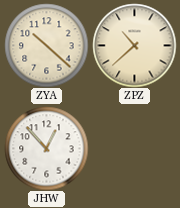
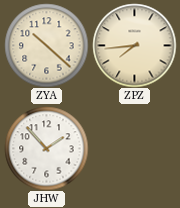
ZPZ: 10:38 -> 7:44
JHW: 12:53 -> 1:53
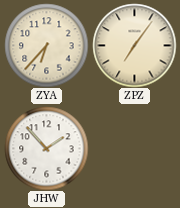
ZYA: 10:22 -> 6:37
ZPZ: 7:44 -> 7:06
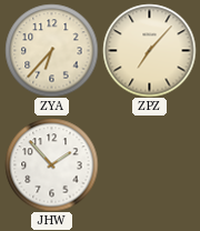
ZPZ: 7:06 -> 7:07
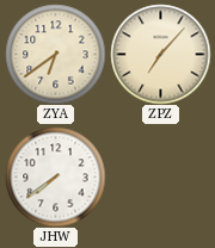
ZYA: 6:37 -> 6:39
JHW: 1:53 -> 7:39
